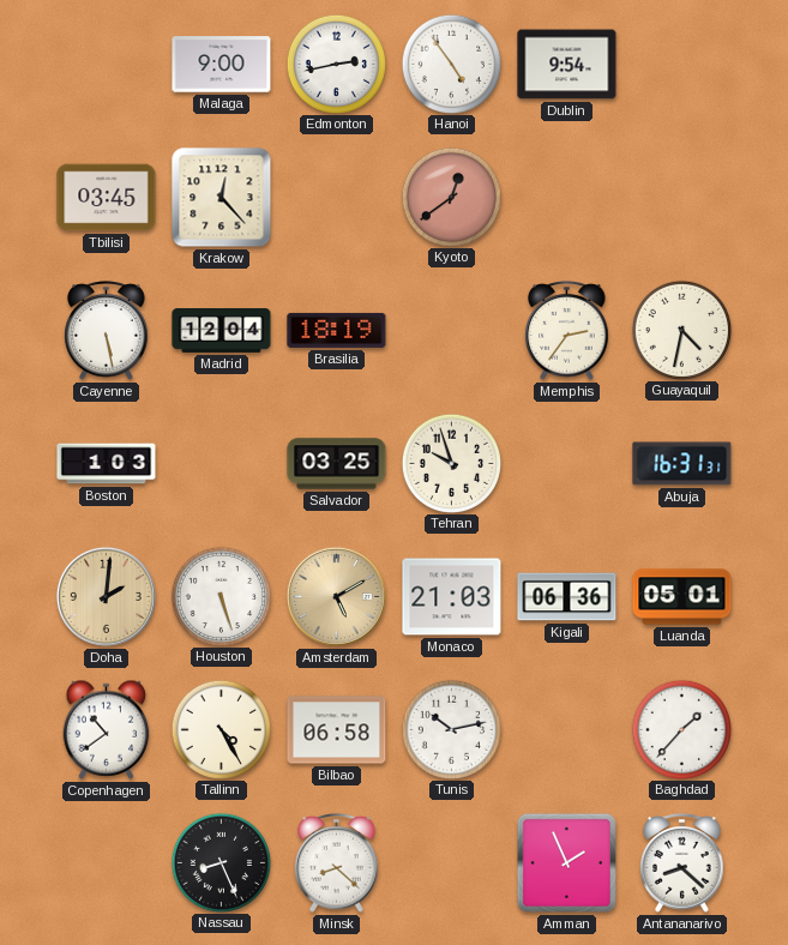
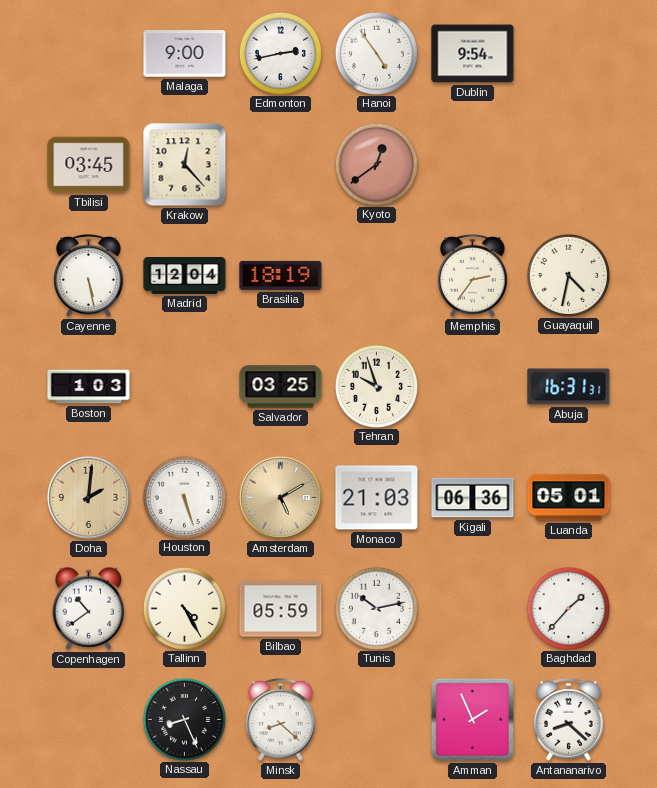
Bilbao: 06:58 -> 05:59
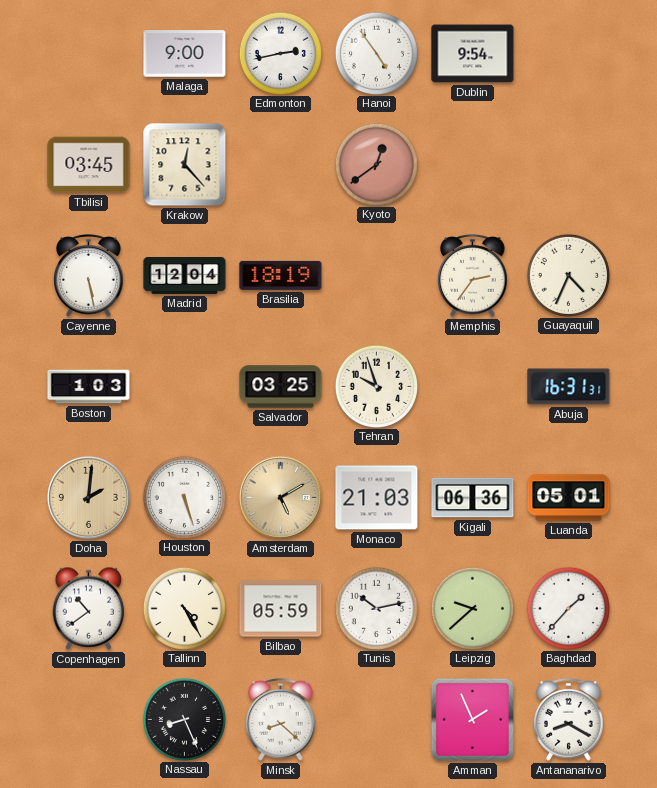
Guayaquil: 4:32 -> 4:34
Leipzig: none -> 9:38
Antananarivo: 8:22 -> 8:20
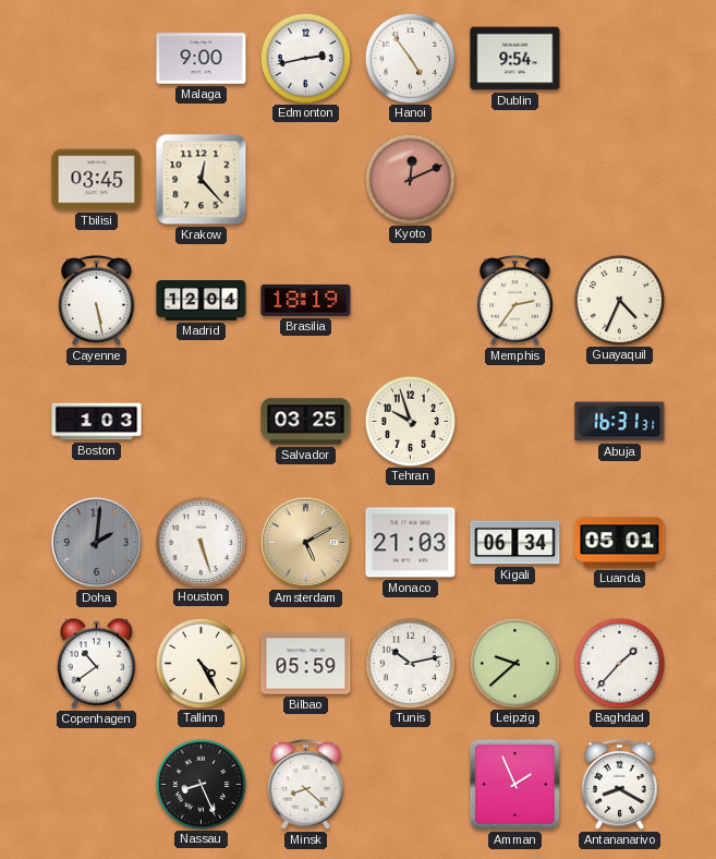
Kyoto: 12:39 -> 12:11
Doha dial: champagne -> grey
Kigali: 06:36 -> 06:34
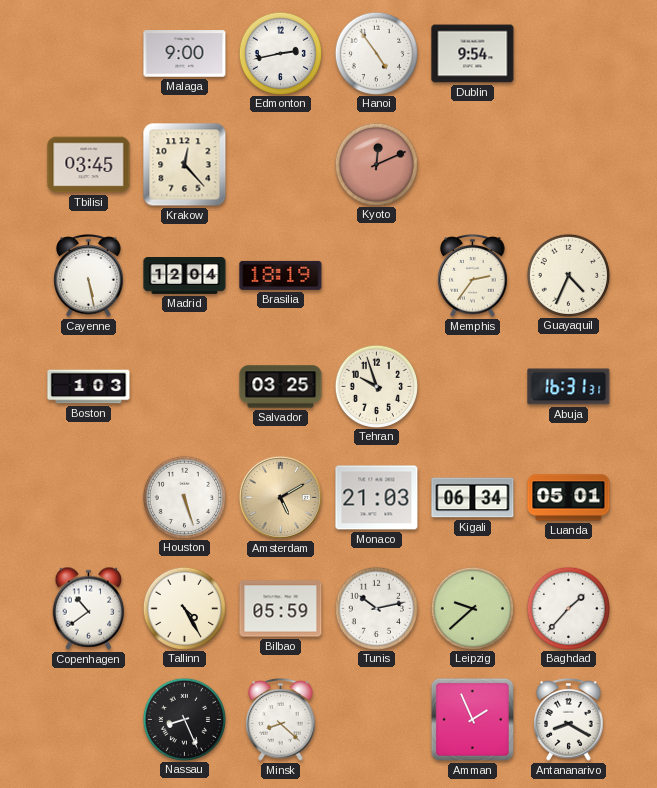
Doha: 2:01 -> none
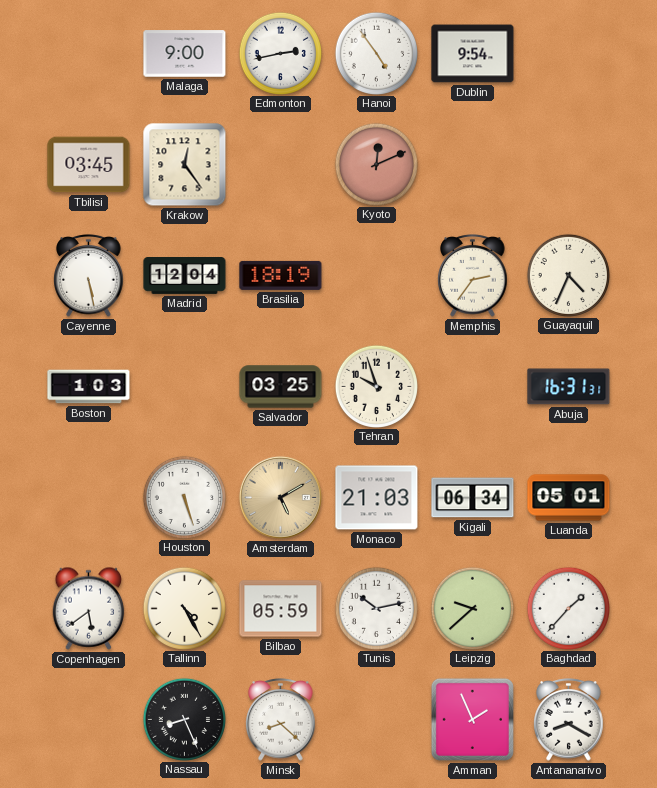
Krakow: 12:23 -> 12:24
Copenhagen: 10:39 -> 5:39
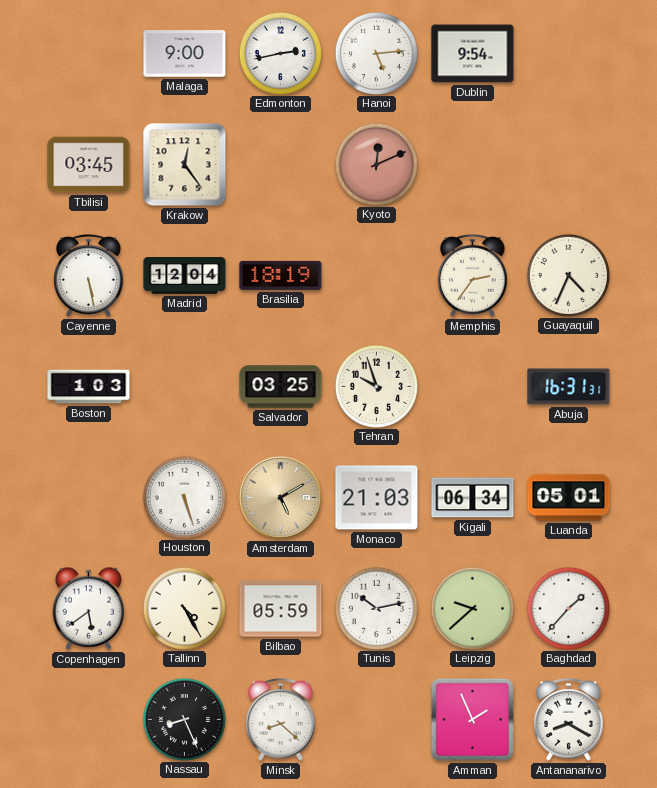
Hanoi: 4:54 -> 5:14
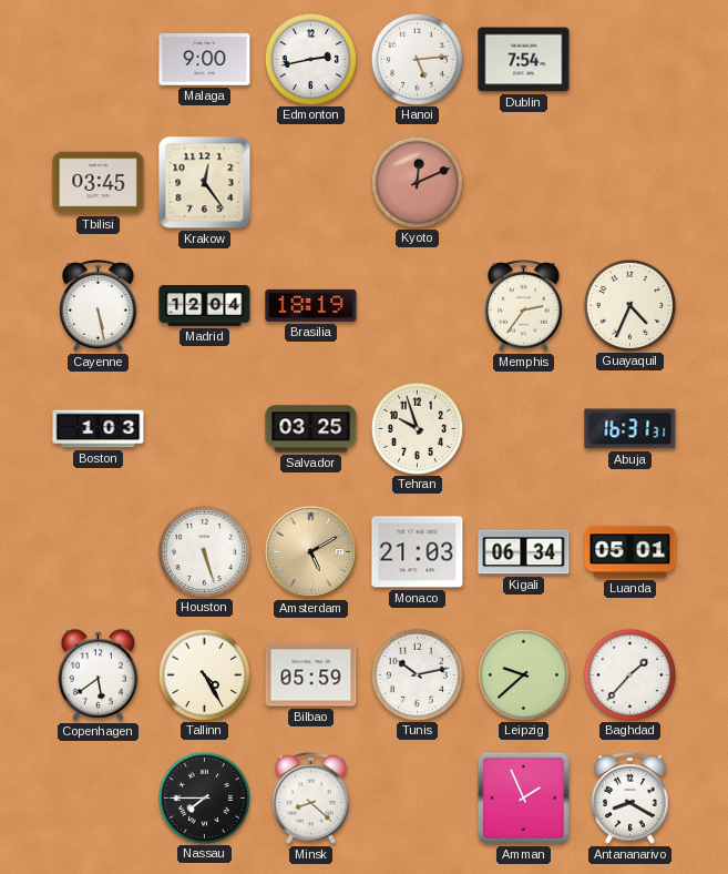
Dublin: 9:54 -> 7:54
Nassau: 8:26 -> 7:45
